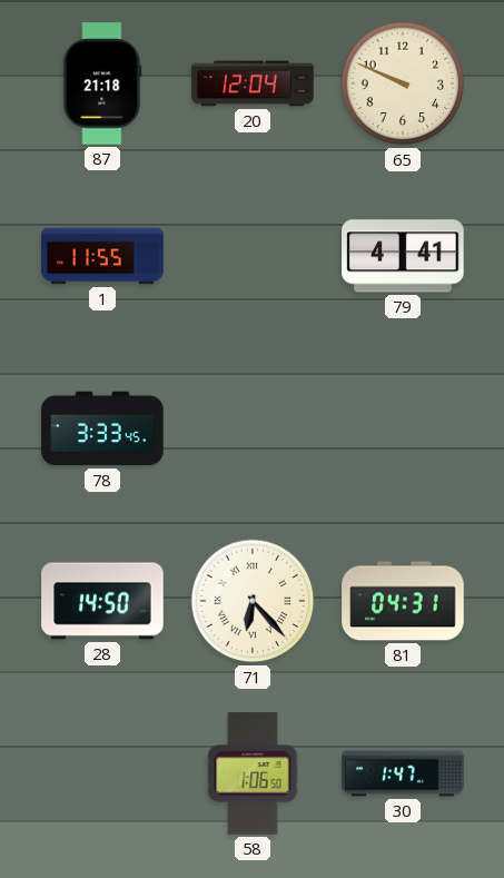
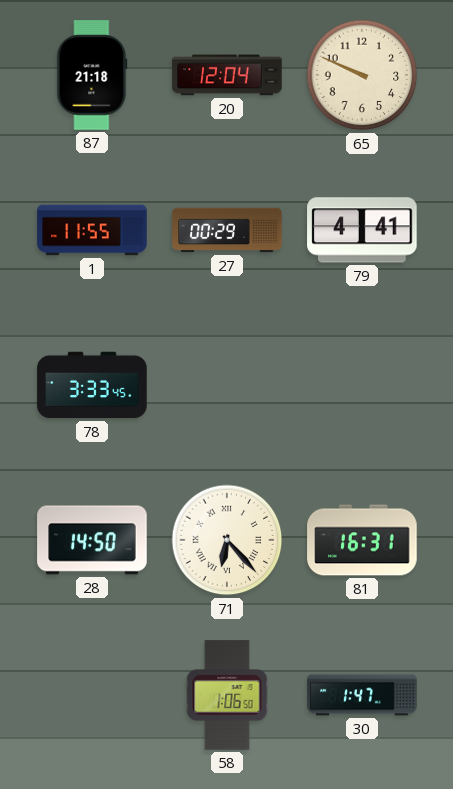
27: none -> 00:29
81: 04:31 -> 16:31
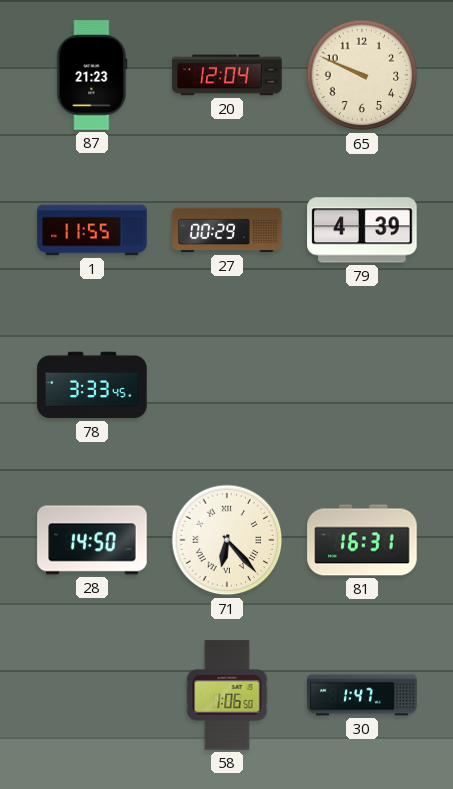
87: 21:18 -> 21:23
79: 4:41 -> 4:39
